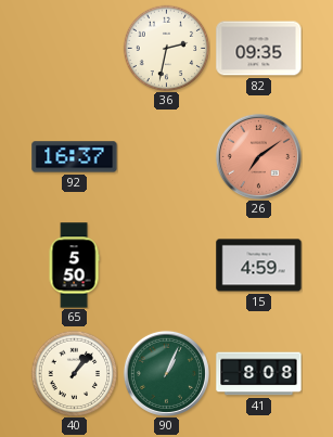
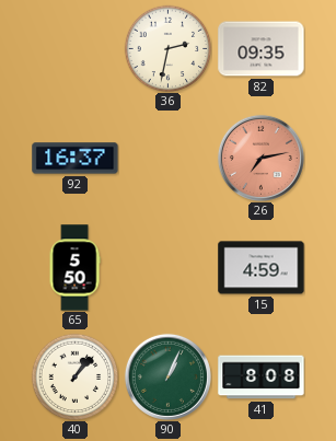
26: 7:09 -> 7:13
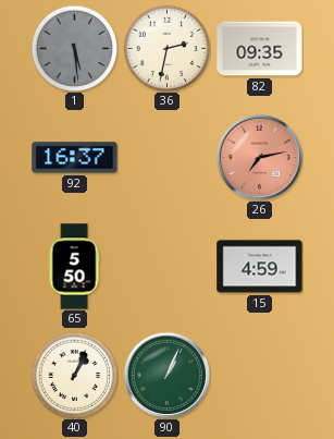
1: none -> 5:29
40: 1:07 -> 1:04
41: 8:08 -> none
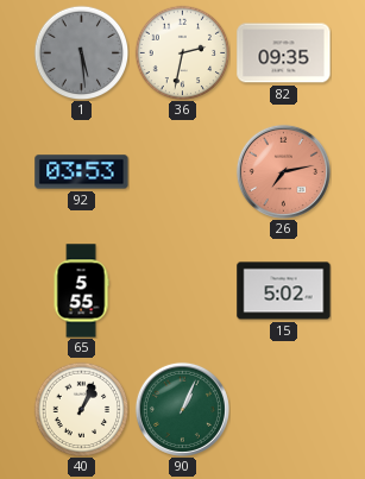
92: 16:37 -> 03:53
65: 5:50 -> 5:55
15: 4:59 -> 5:02
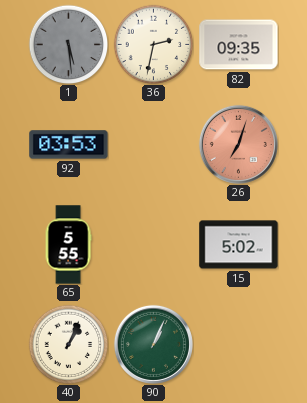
26: 7:13 -> 7:03
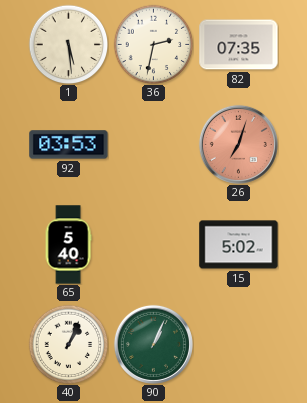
1 dial: grey -> cream
82: 09:35 -> 07:35
65: 5:55 -> 5:40
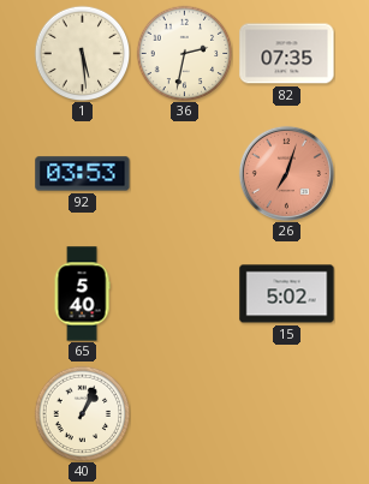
90: 1:04 -> none
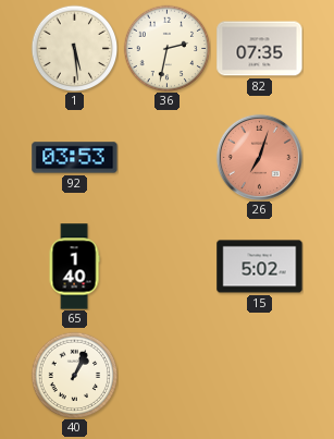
65: 5:40 -> 1:40
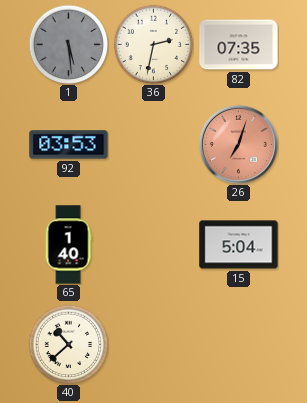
1 dial: cream -> grey
15: 5:02 -> 5:04
40: 1:04 -> 10:38
